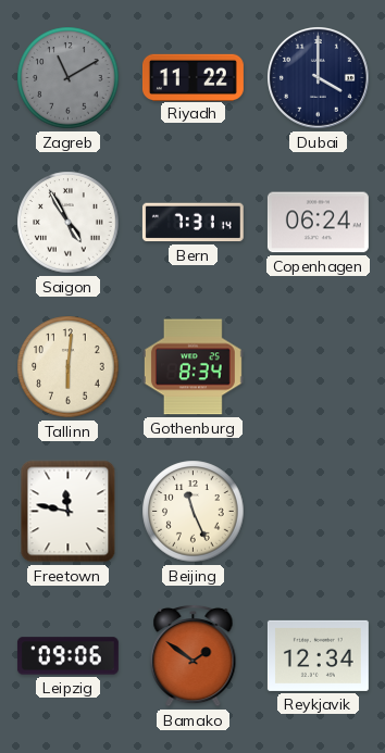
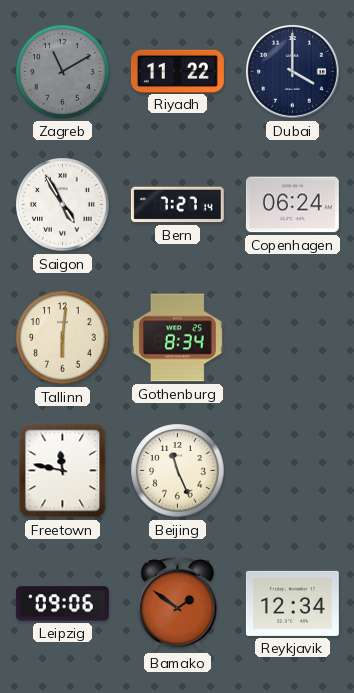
Bern: 7:31 -> 7:27
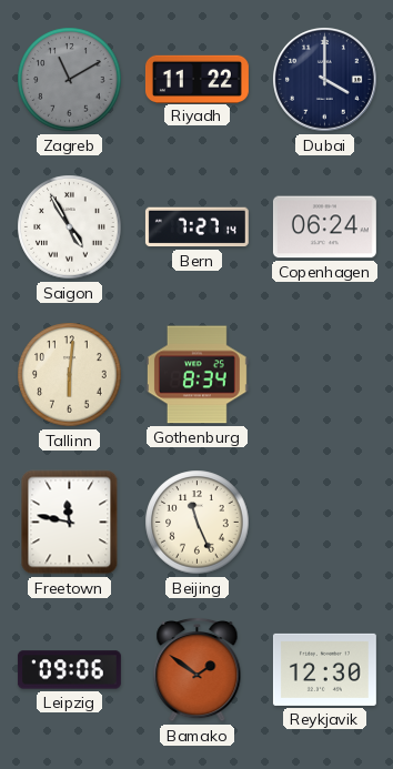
Reykjavik: 12:34 -> 12:30
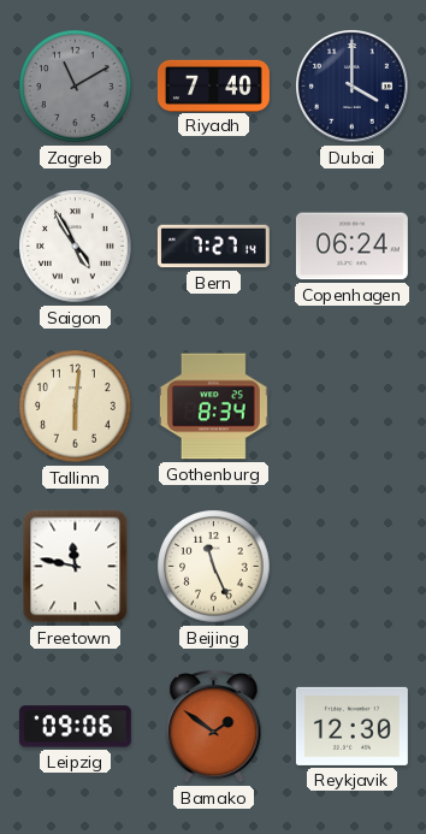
Riyadh: 11:22 -> 7:40
